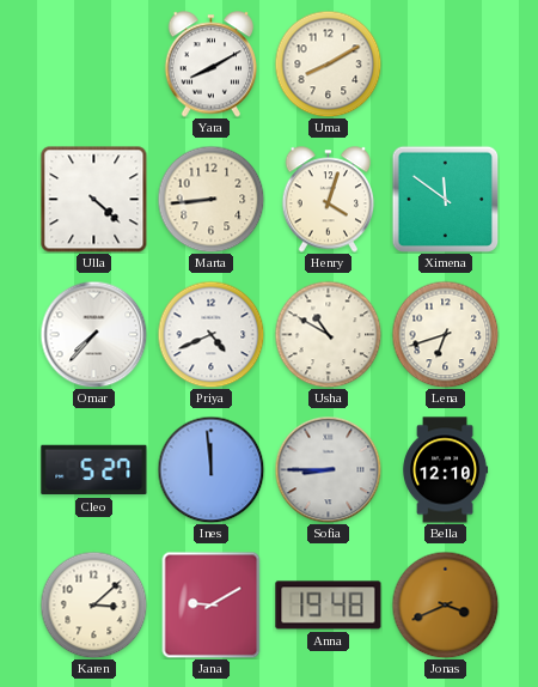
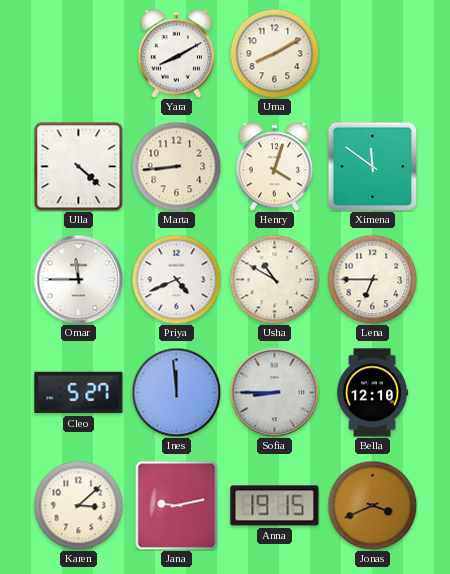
Omar: 7:37 -> 11:45
Lena: 6:42 -> 6:45
Jana: 9:10 -> 9:13
Anna: 19:48 -> 19:15
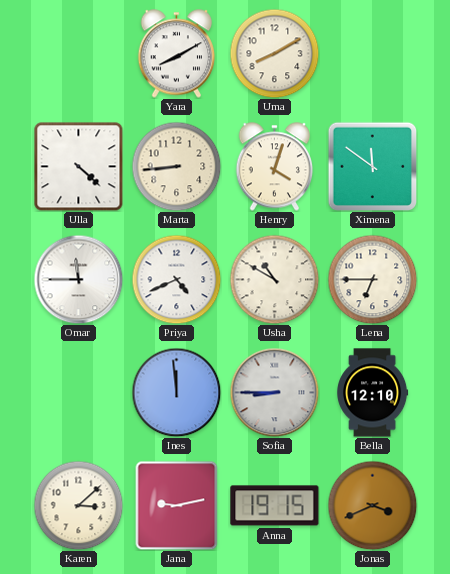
Cleo: 5:27 -> none
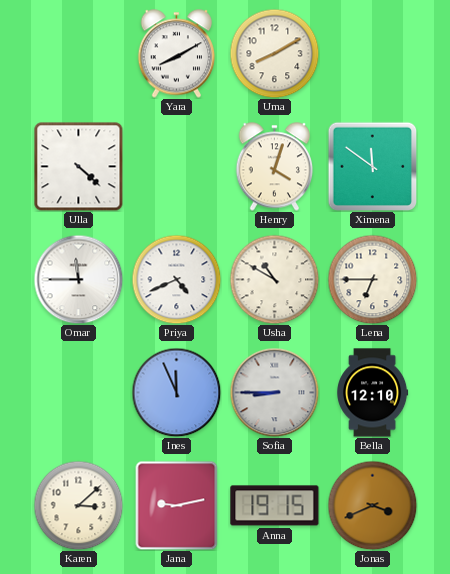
Marta: 8:44 -> none
Ines: 11:59 -> 11:56
